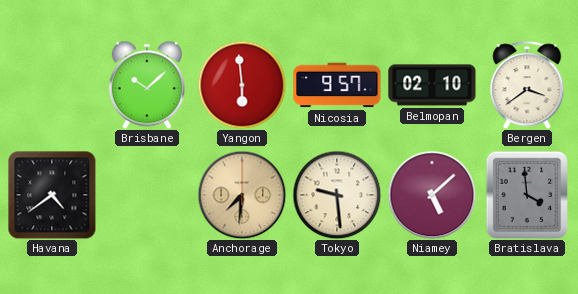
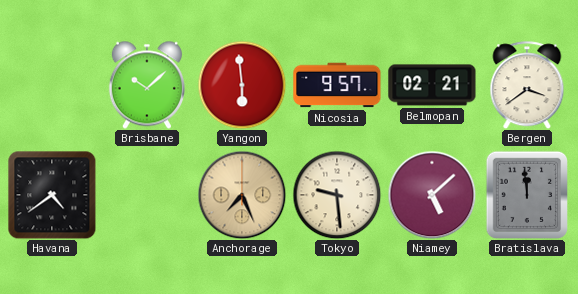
Belmopan: 02:10 -> 02:21
Anchorage: 7:31 -> 7:26
Bratislava: 3:59 -> 11:59
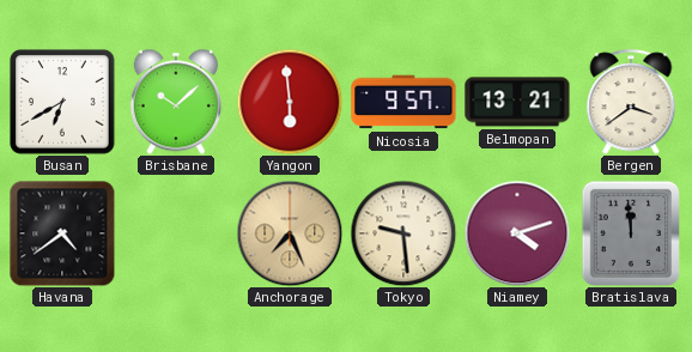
Busan: none -> 6:40
Belmopan: 02:21 -> 13:21
Niamey: 5:08 -> 4:12
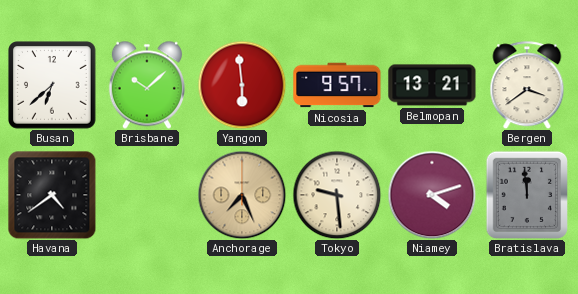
Busan: 6:40 -> 6:38
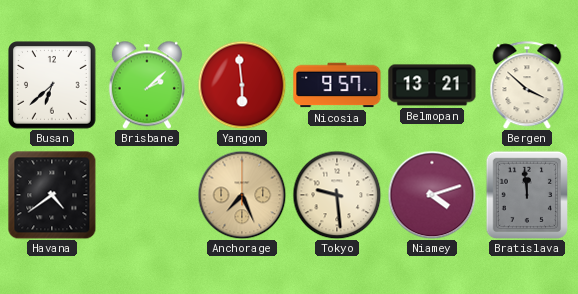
Brisbane: 10:08 -> 2:08
Bergen: 3:39 -> 3:52
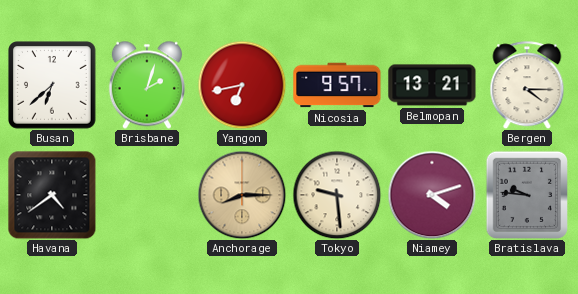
Brisbane: 2:08 -> 2:03
Yangon: 5:59 -> 6:43
Bergen: 3:52 -> 4:15
Anchorage: 7:26 -> 8:15
Bratislava: 11:59 -> 9:46
